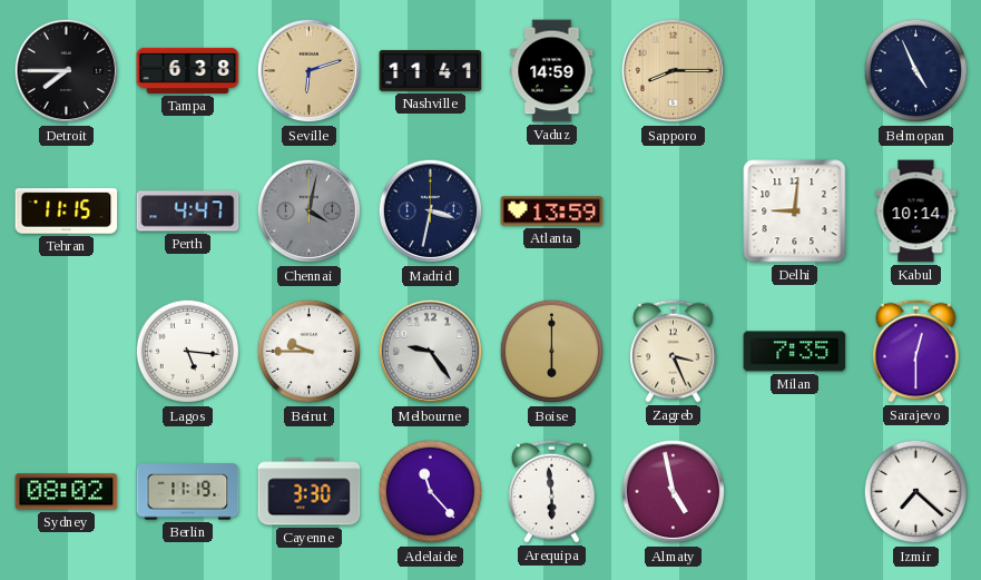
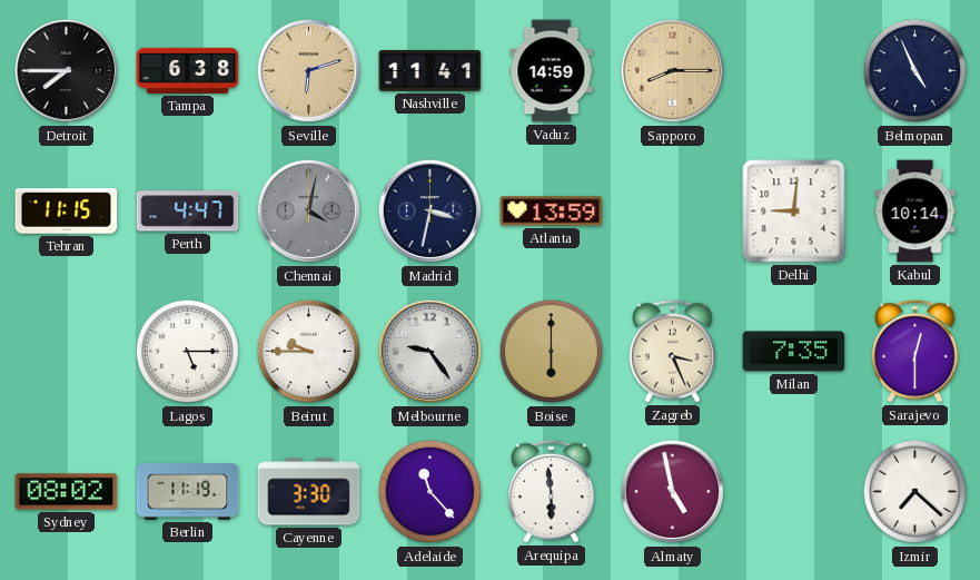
Lagos: 5:16 -> 5:15
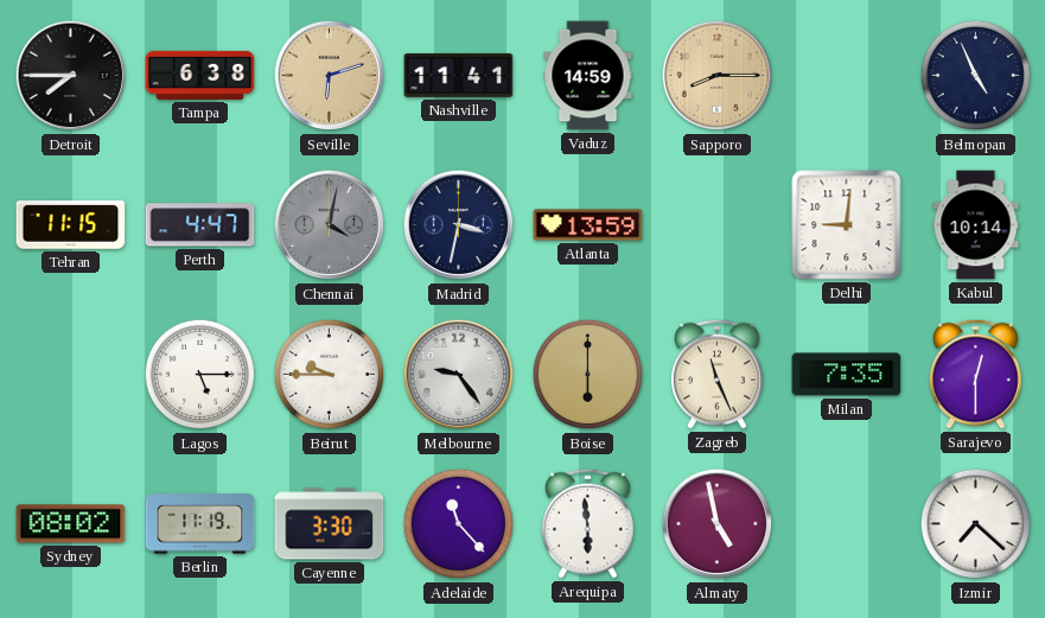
Zagreb: 3:26 -> 11:26
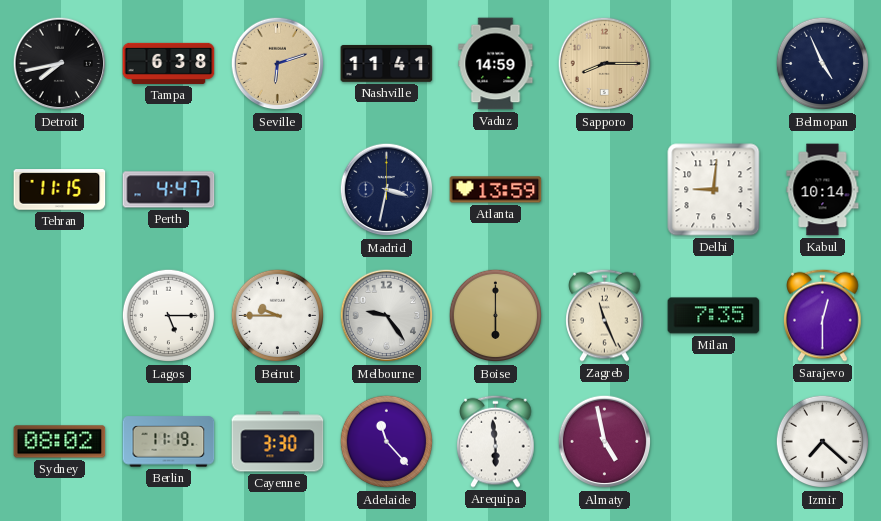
Detroit: 7:45 -> 7:43
Chennai: 4:02 -> none
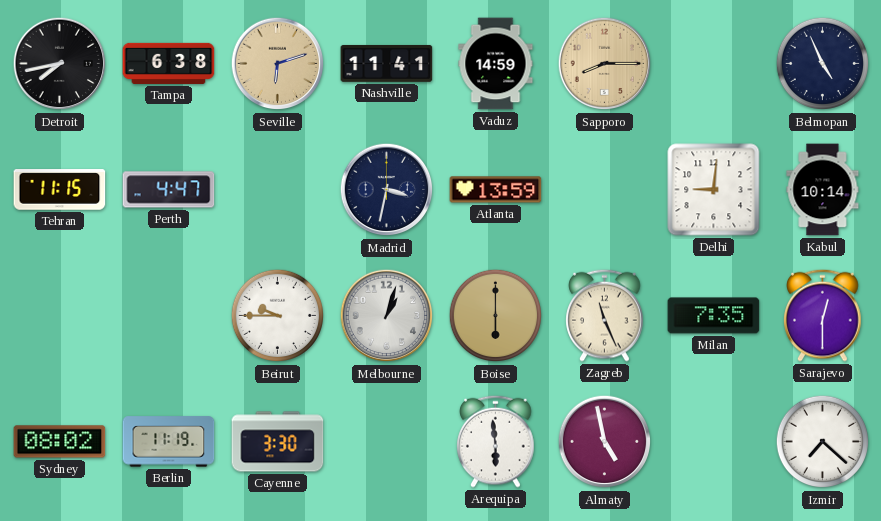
Lagos: 5:15 -> none
Melbourne: 9:24 -> 1:03
Adelaide: 11:23 -> none
